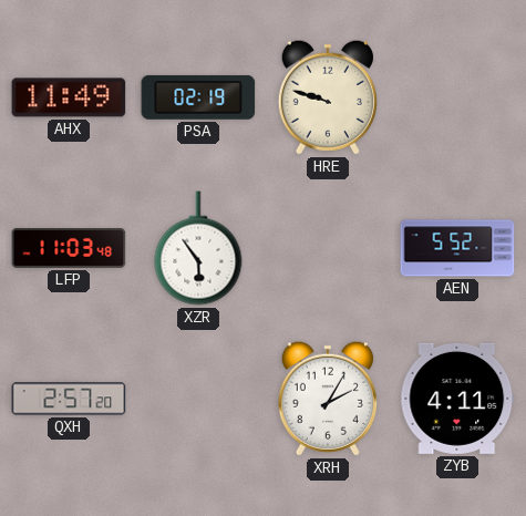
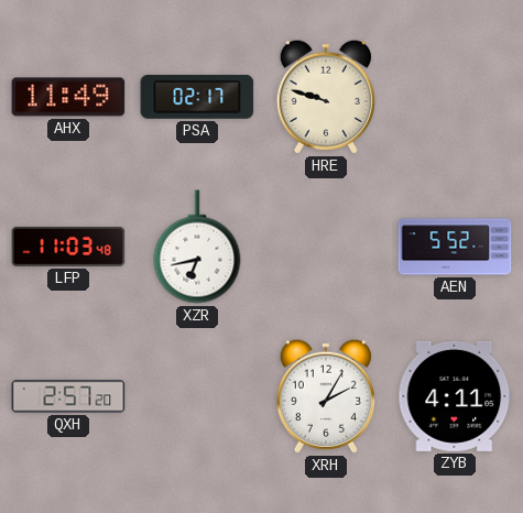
PSA: 02:19 -> 02:17
XZR: 5:54 -> 6:43
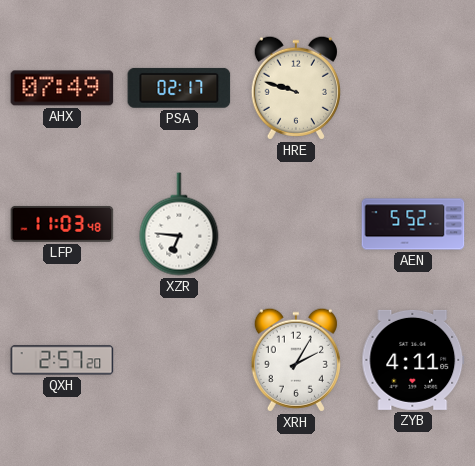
AHX: 11:49 -> 07:49
XZR: 6:43 -> 6:46
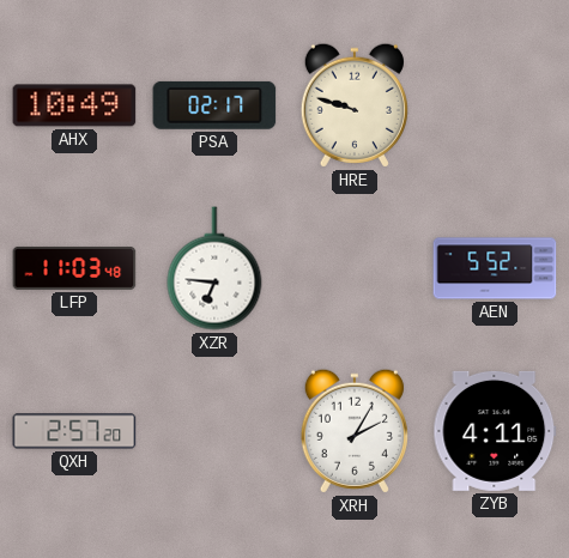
AHX: 07:49 -> 10:49
